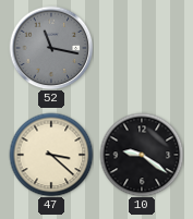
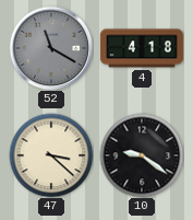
52: 11:17 -> 11:20
4: none -> 4:18
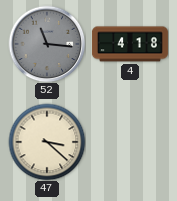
52: 11:20 -> 11:16
10: 9:21 -> none
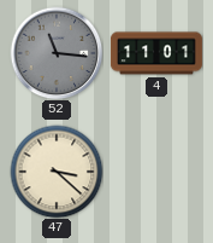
4: 4:18 -> 11:01
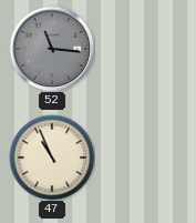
4: 11:01 -> none
47: 3:22 -> 10:56
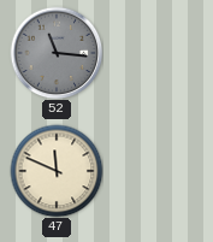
47: 10:56 -> 11:49
